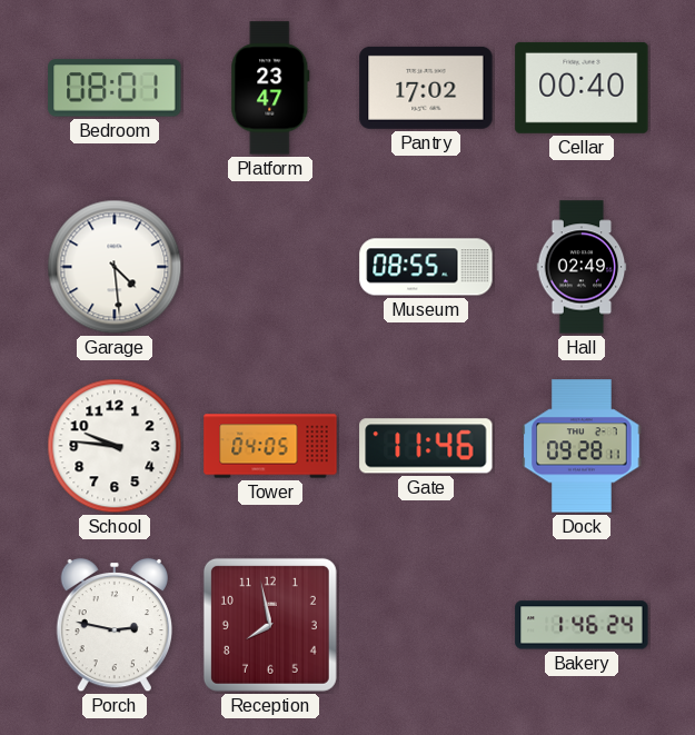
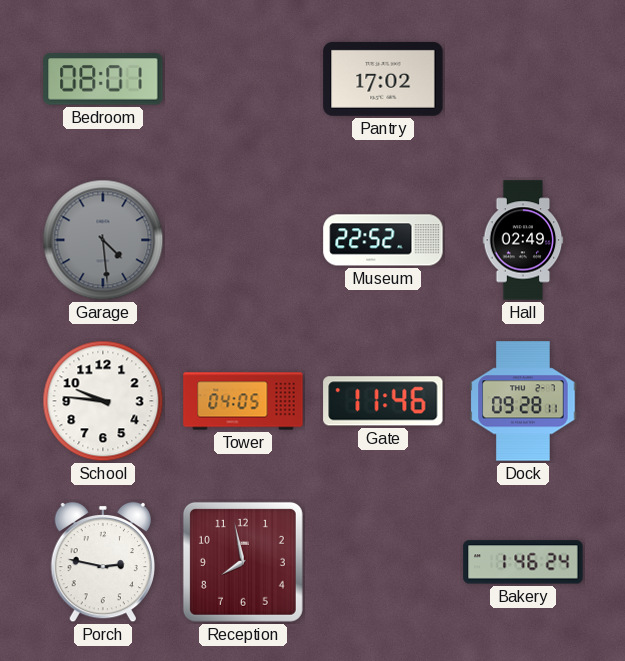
Platform: 23:47 -> none
Cellar: 00:40 -> none
Garage dial: white -> grey
Museum: 08:55 -> 22:52
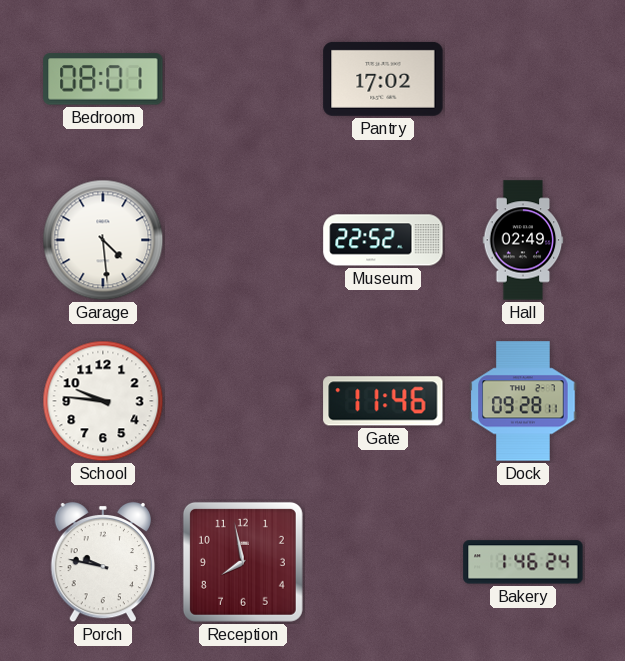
Garage dial: grey -> white
Tower: 04:05 -> none
Porch: 2:47 -> 9:47
